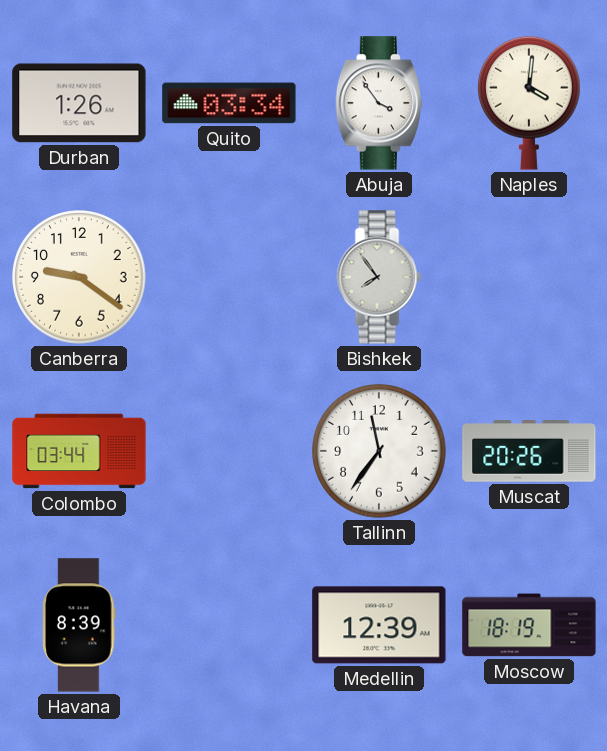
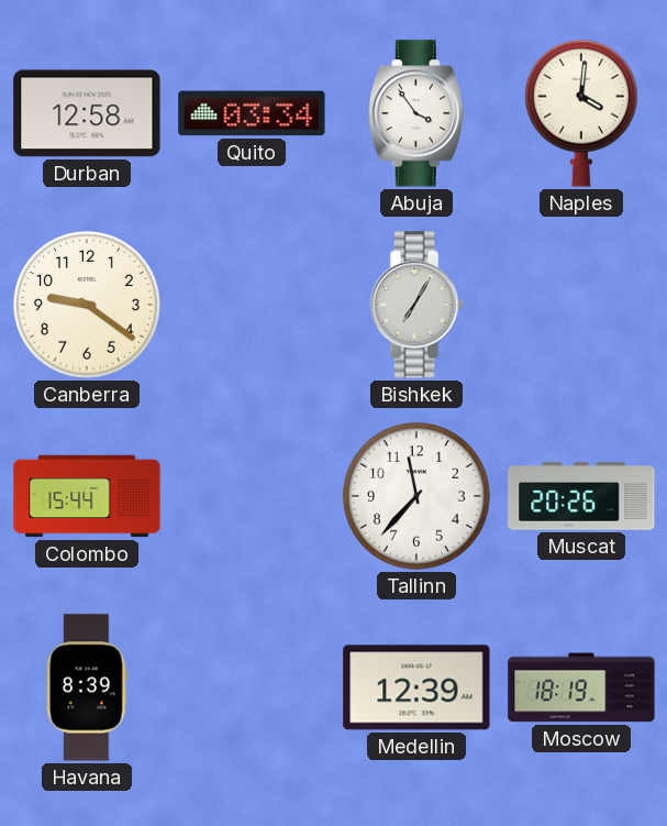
Durban: 1:26 -> 12:58
Bishkek: 7:54 -> 7:05
Colombo: 03:44 -> 15:44
Tallinn: 11:36 -> 11:37
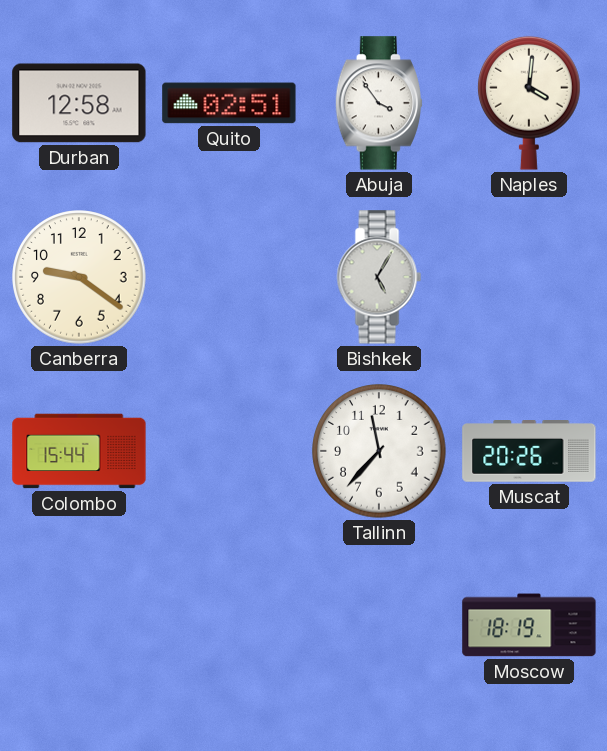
Quito: 03:34 -> 02:51
Bishkek: 7:05 -> 5:05
Havana: 8:39 -> none
Medellin: 12:39 -> none
